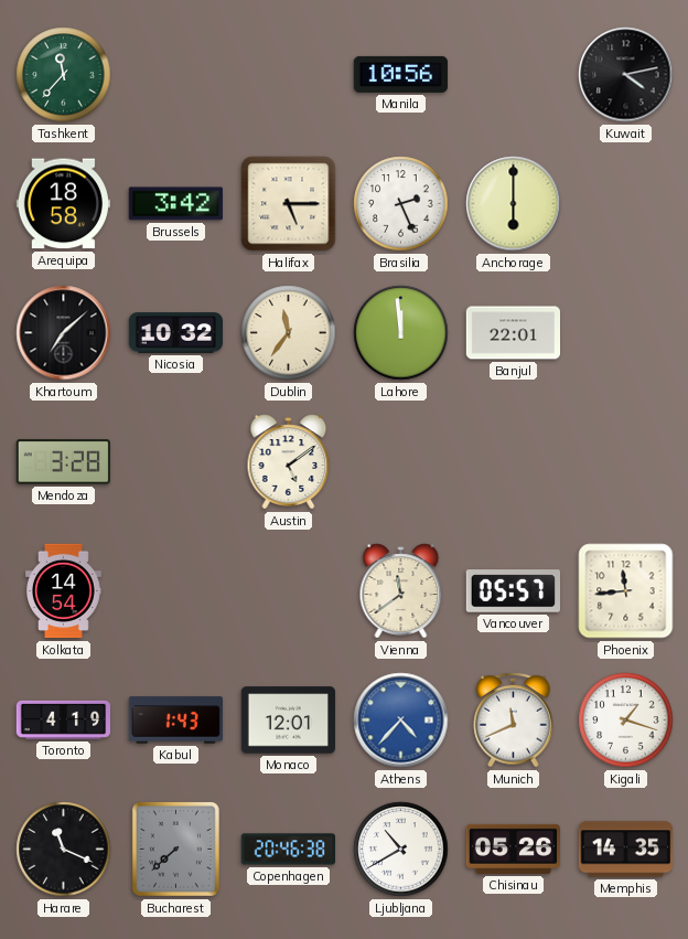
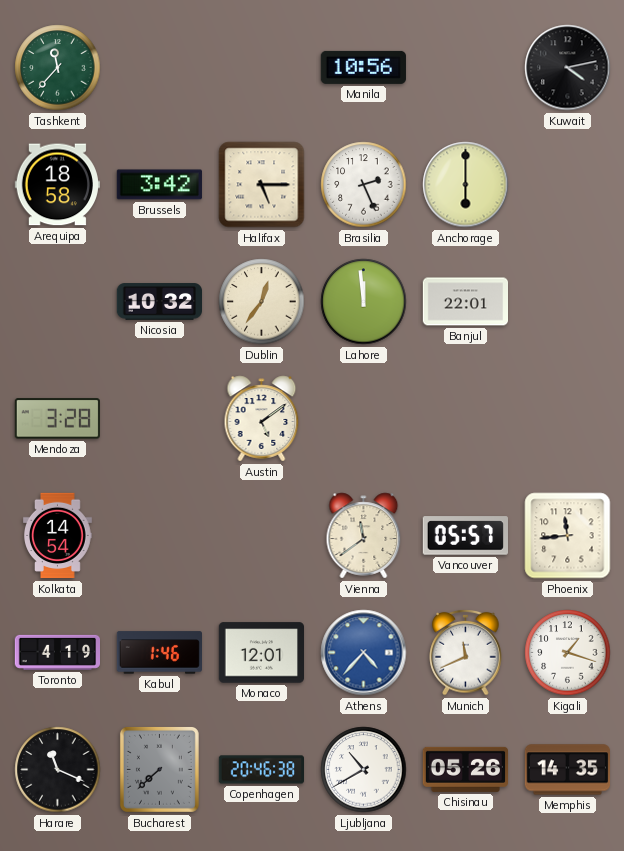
Khartoum: 7:08 -> none
Dublin: 11:36 -> 12:36
Kabul: 1:43 -> 1:46
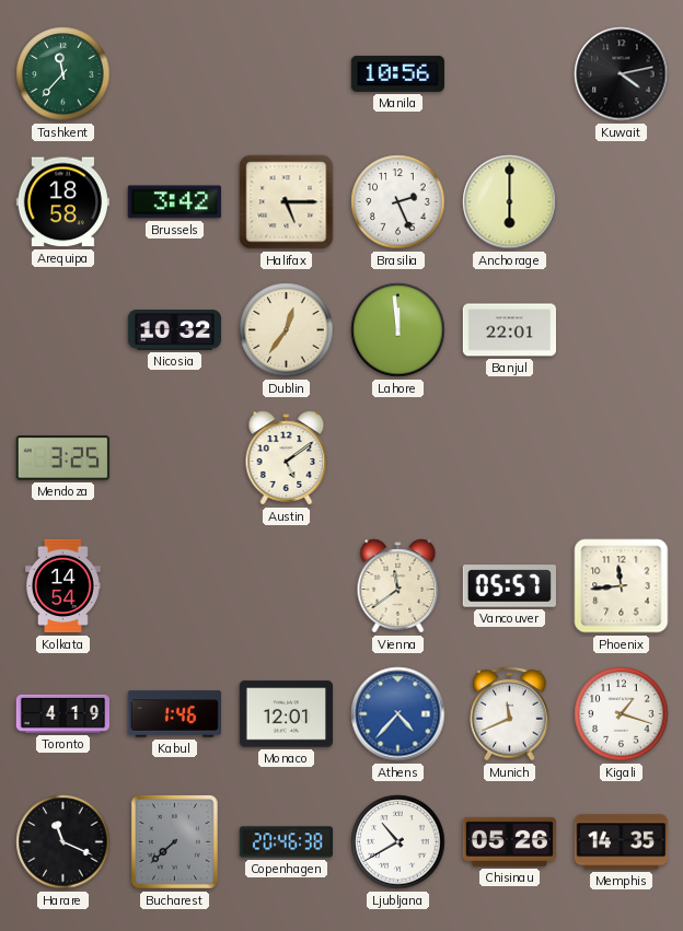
Mendoza: 3:28 -> 3:25
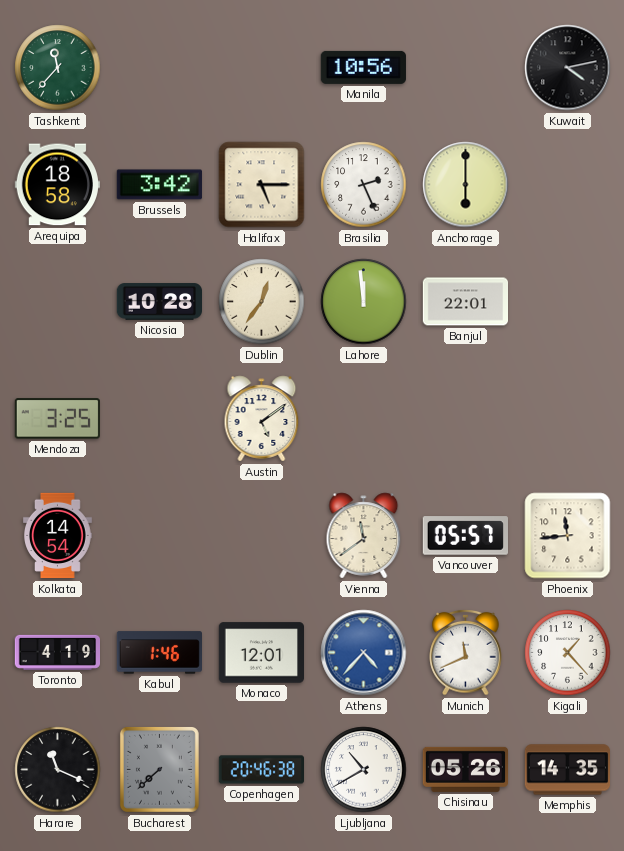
Nicosia: 10:32 -> 10:28
Kigali: 1:18 -> 1:23
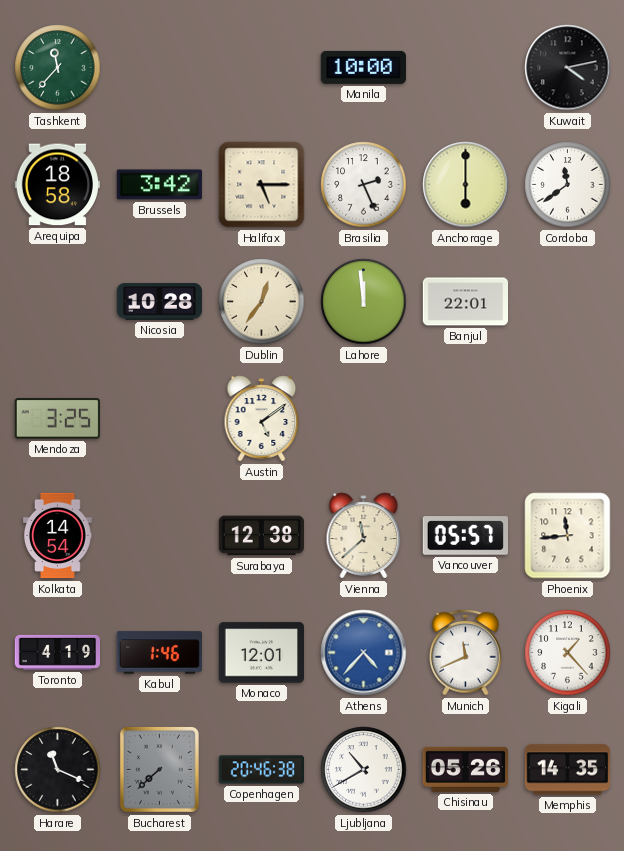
Manila: 10:56 -> 10:00
Cordoba: none -> 11:39
Surabaya: none -> 12:38
Vienna: 11:39 -> 11:38
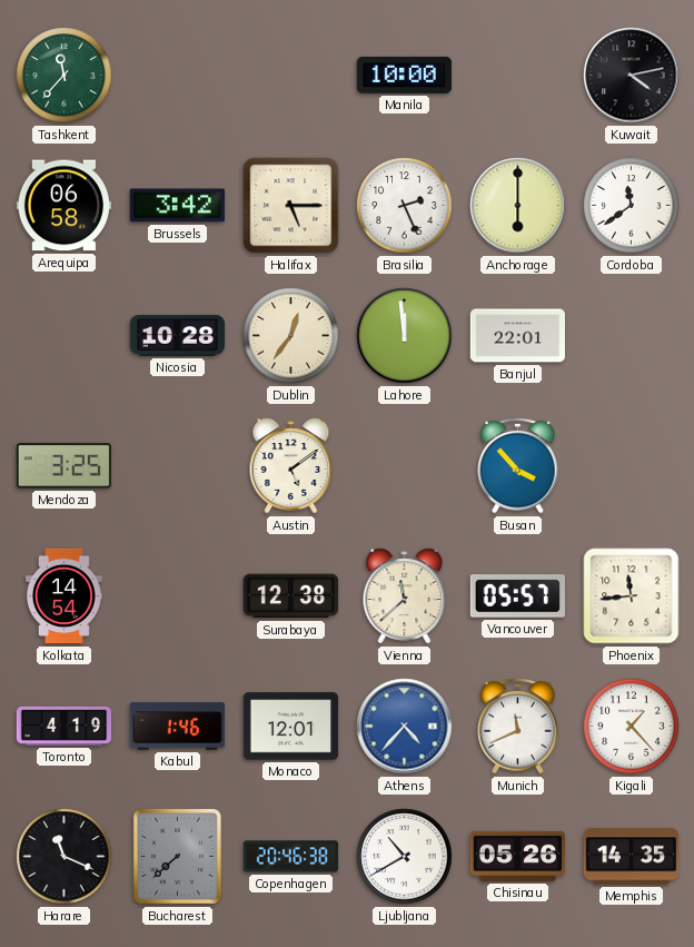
Arequipa: 18:58 -> 06:58
Busan: none -> 3:53
